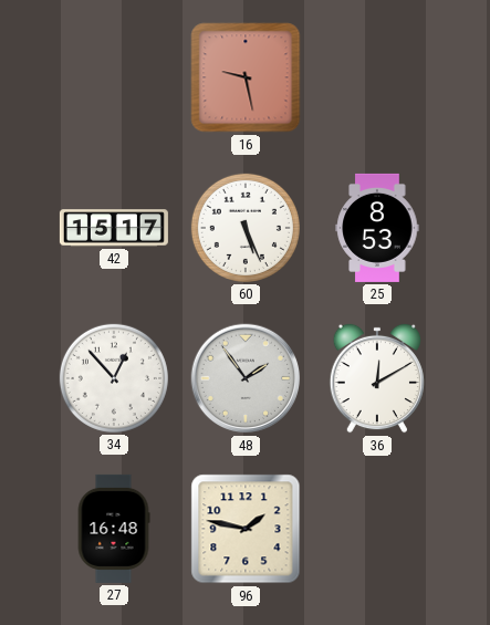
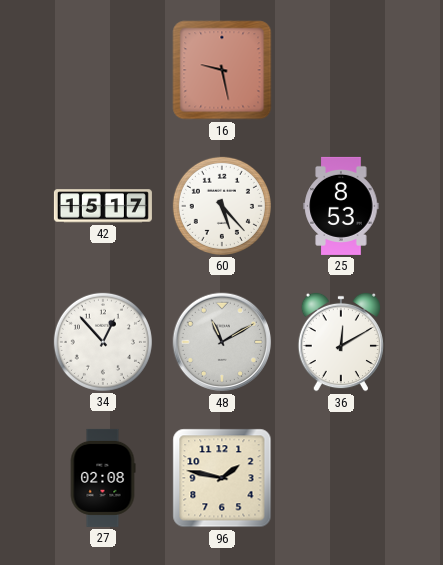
60: 5:26 -> 5:23
48: 1:54 -> 11:10
27: 16:48 -> 02:08
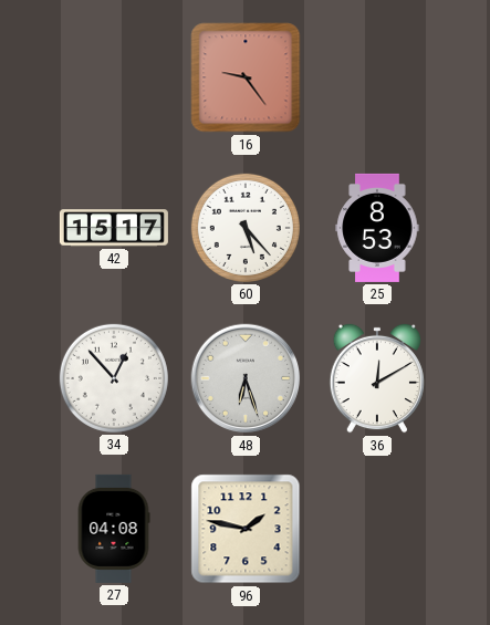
16: 9:28 -> 9:24
48: 11:10 -> 6:27
27: 02:08 -> 04:08
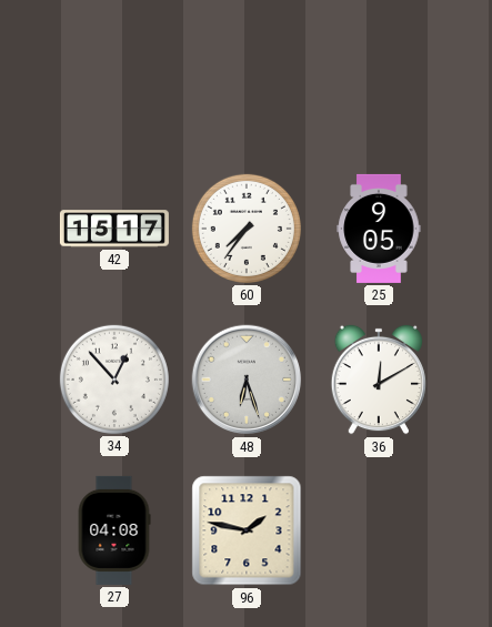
16: 9:24 -> none
60: 5:23 -> 7:36
25: 8:53 -> 9:05
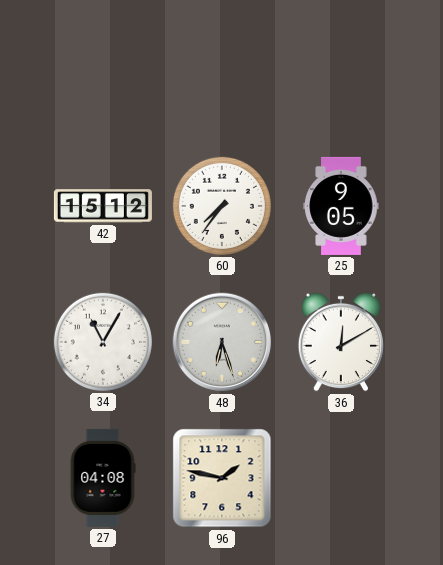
42: 15:17 -> 15:12
34: 12:53 -> 11:05
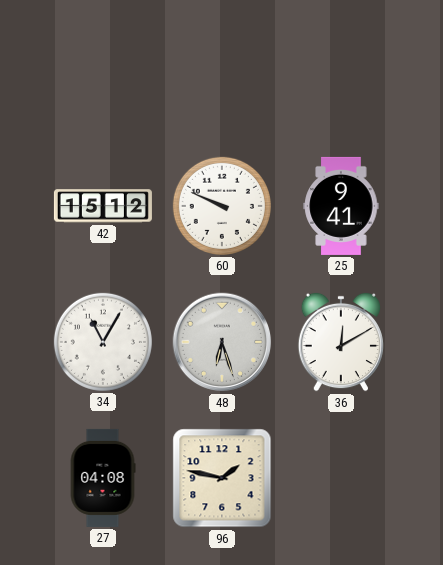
60: 7:36 -> 9:49
25: 9:05 -> 9:41
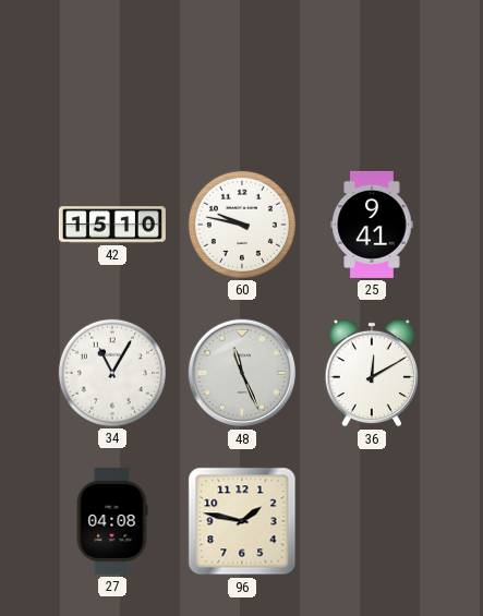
42: 15:12 -> 15:10
60: 9:49 -> 9:47
48: 6:27 -> 11:26
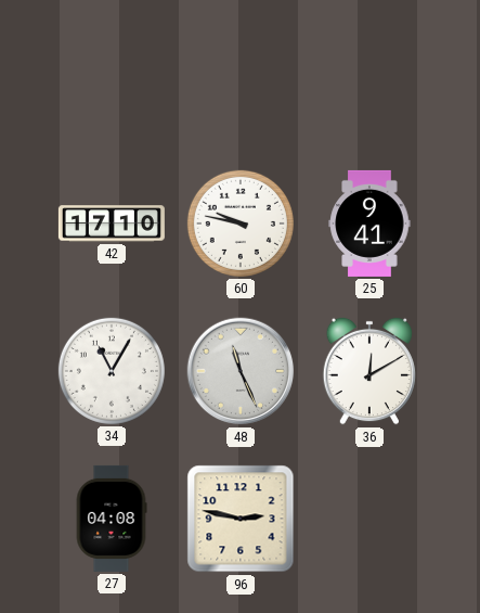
42: 15:10 -> 17:10
96: 1:47 -> 2:47
